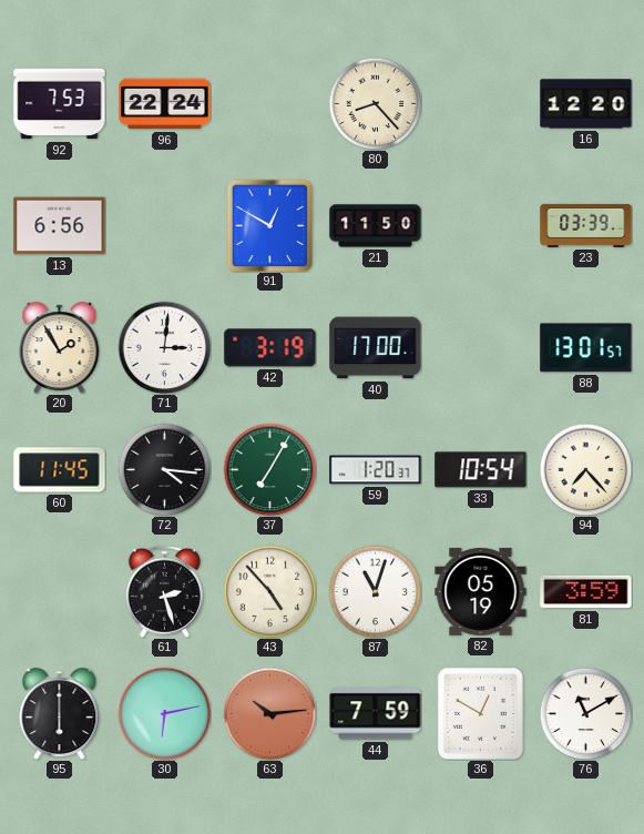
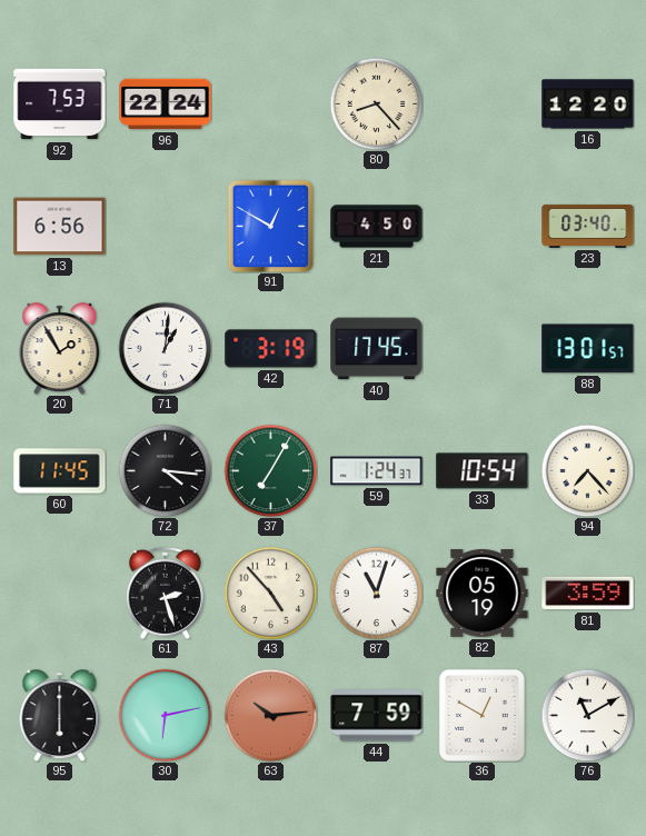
21: 11:50 -> 4:50
23: 03:39 -> 03:40
71: 3:01 -> 1:01
40: 17:00 -> 17:45
59: 1:20 -> 1:24
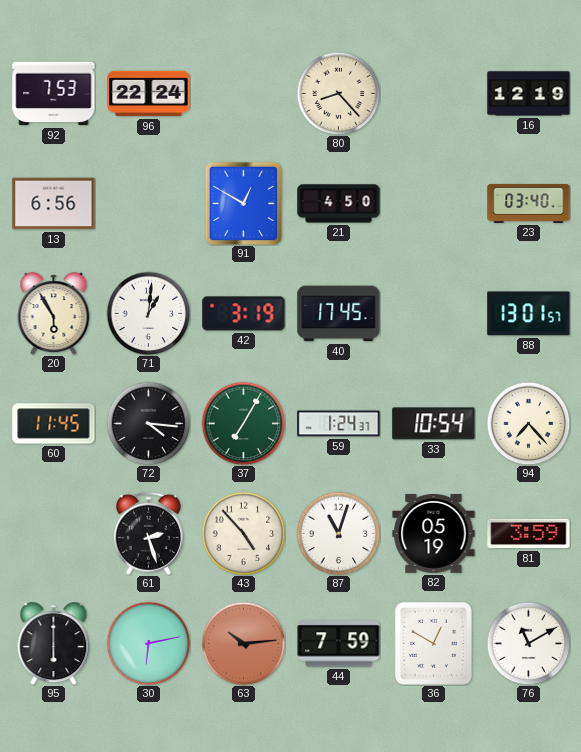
16: 12:20 -> 12:19
20: 1:55 -> 5:55
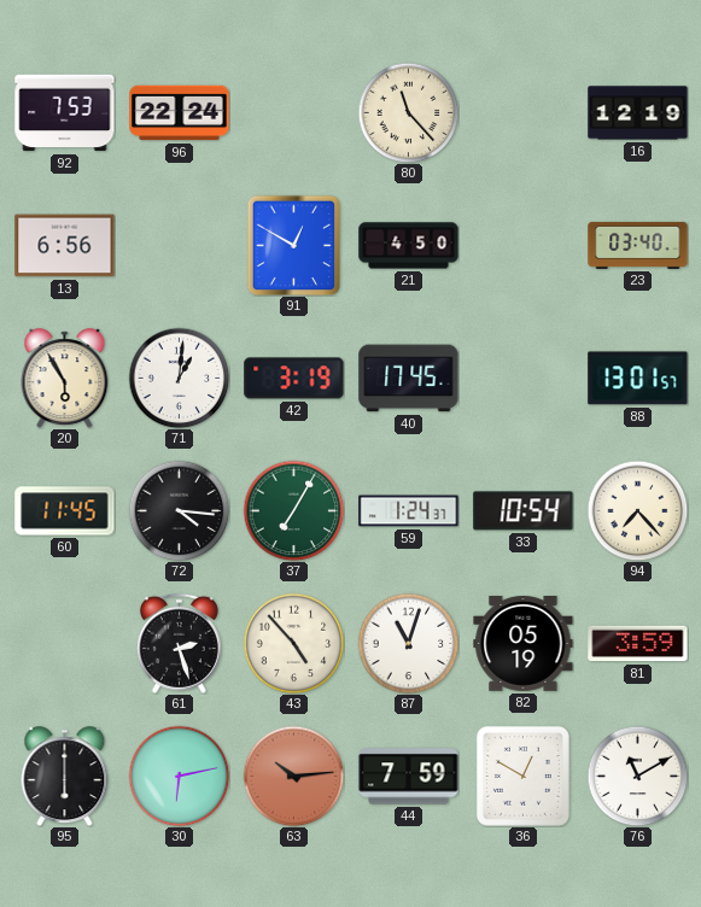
80: 8:23 -> 11:23
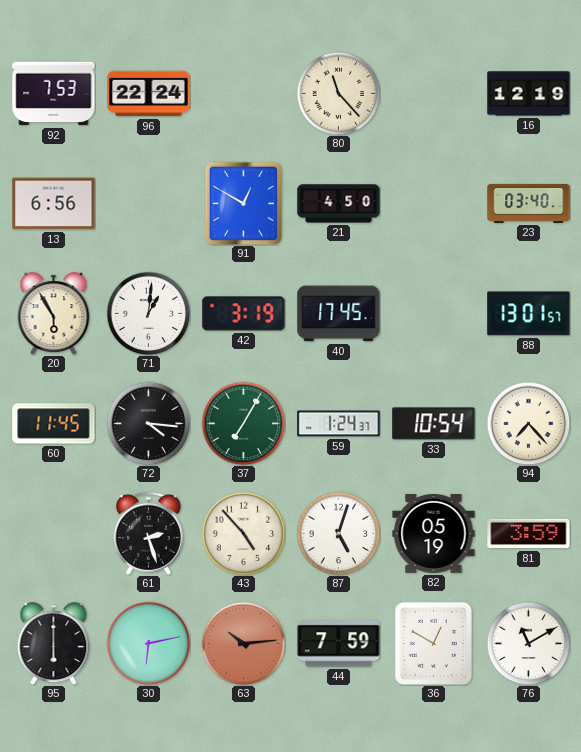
87: 11:03 -> 5:03
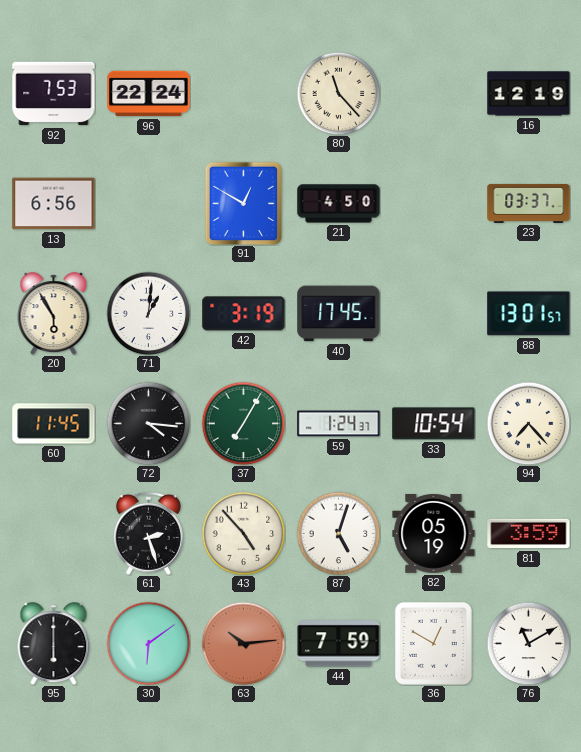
23: 03:40 -> 03:37
30: 6:13 -> 6:09
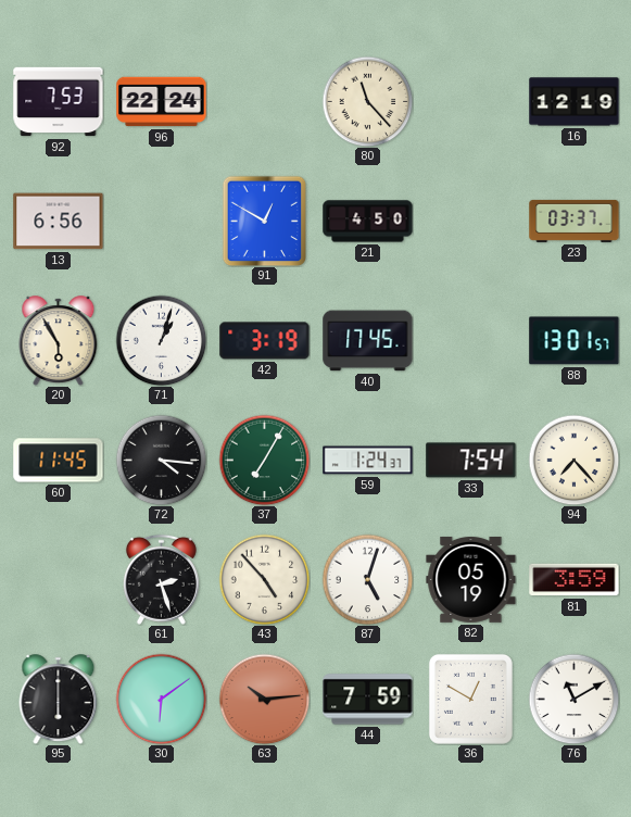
71: 1:01 -> 1:03
33: 10:54 -> 7:54
